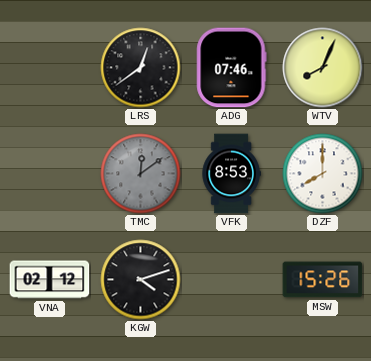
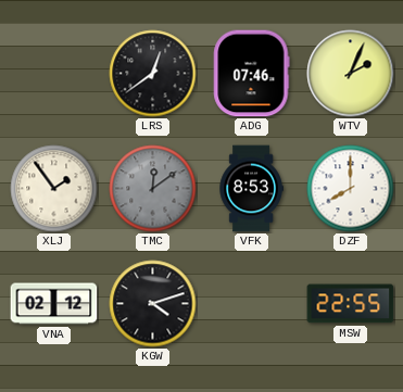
WTV: 8:04 -> 2:04
XLJ: none -> 1:54
MSW: 15:26 -> 22:55
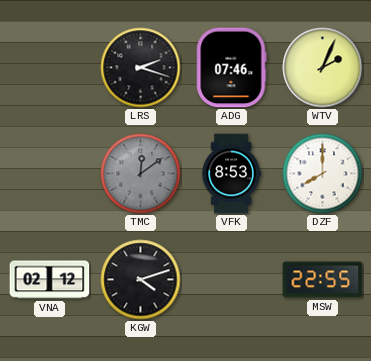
LRS: 12:39 -> 2:18
XLJ: 1:54 -> none
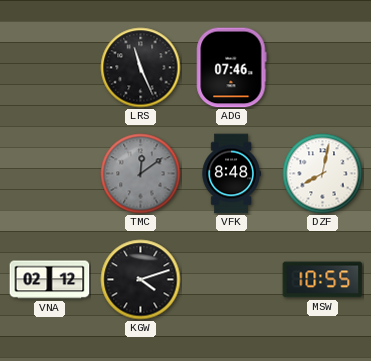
LRS: 2:18 -> 11:26
WTV: 2:04 -> none
VFK: 8:53 -> 8:48
DZF: 8:00 -> 8:02
MSW: 22:55 -> 10:55
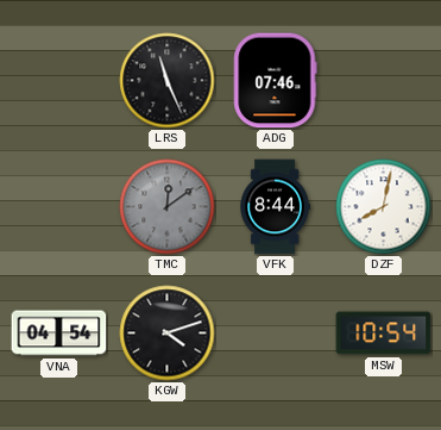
VFK: 8:48 -> 8:44
VNA: 02:12 -> 04:54
MSW: 10:55 -> 10:54
